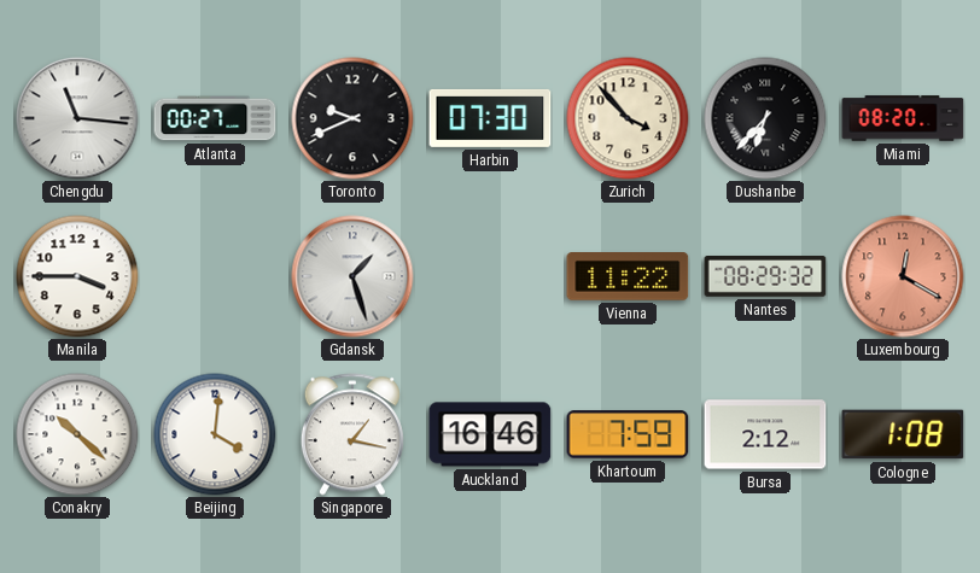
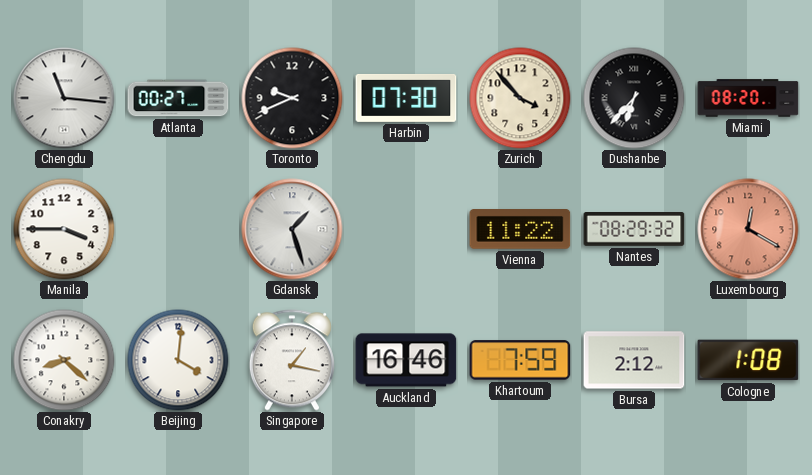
Conakry: 10:22 -> 8:22
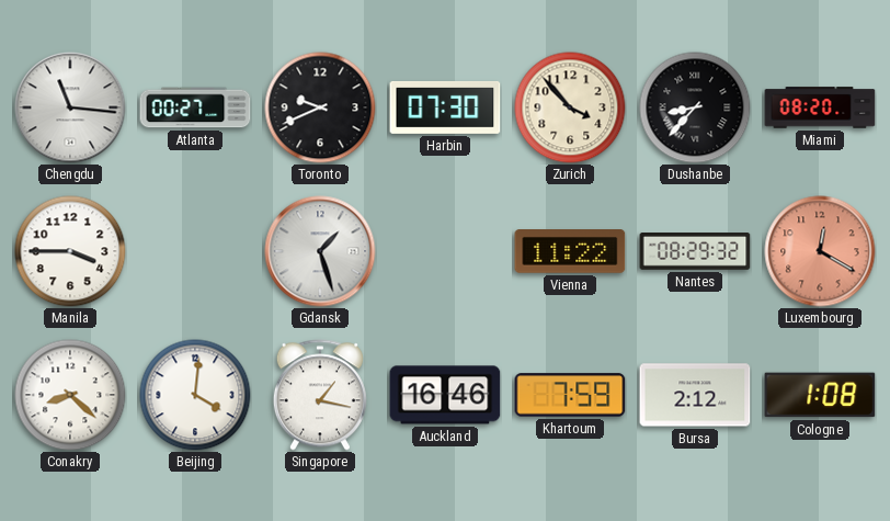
Dushanbe: 6:37 -> 8:37
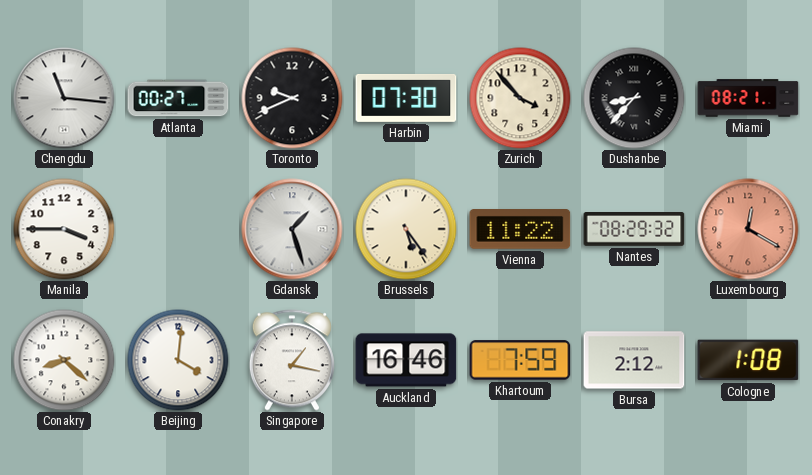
Miami: 08:20 -> 08:21
Brussels: none -> 5:24
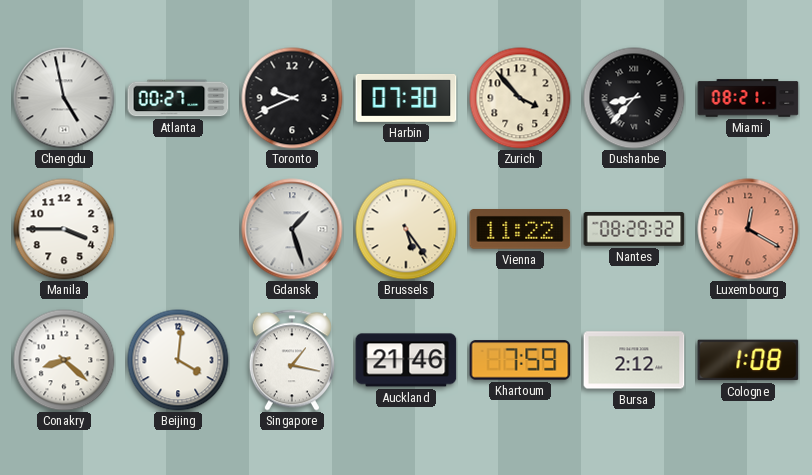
Chengdu: 11:16 -> 4:58
Auckland: 16:46 -> 21:46
